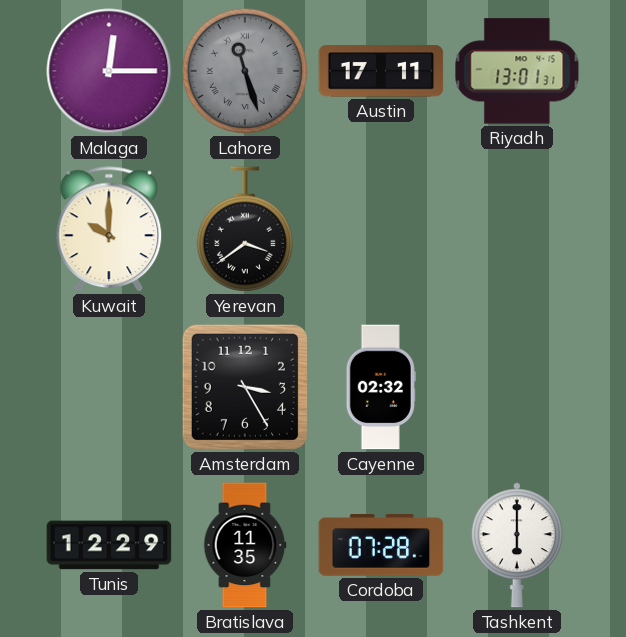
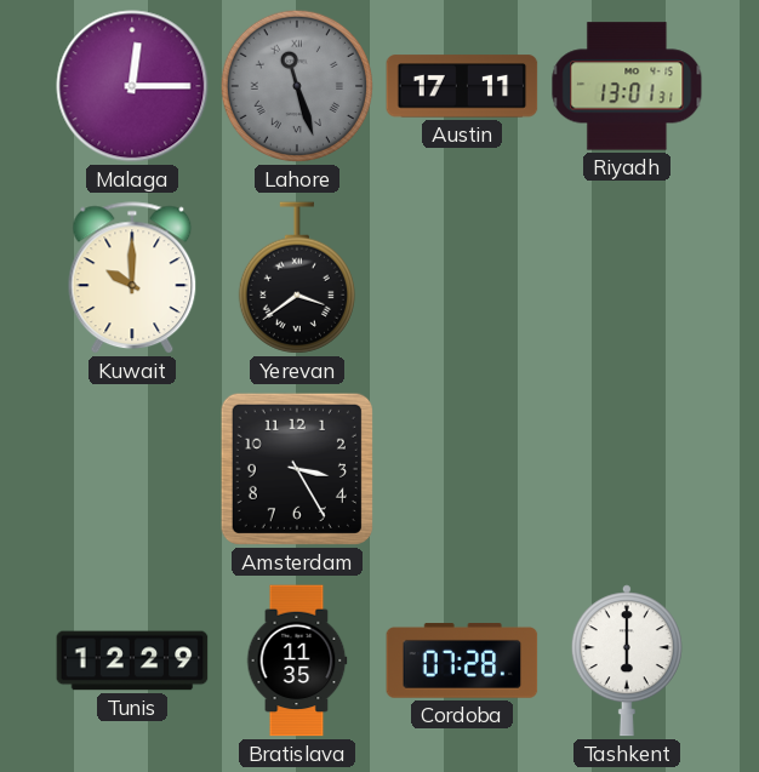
Cayenne: 02:32 -> none
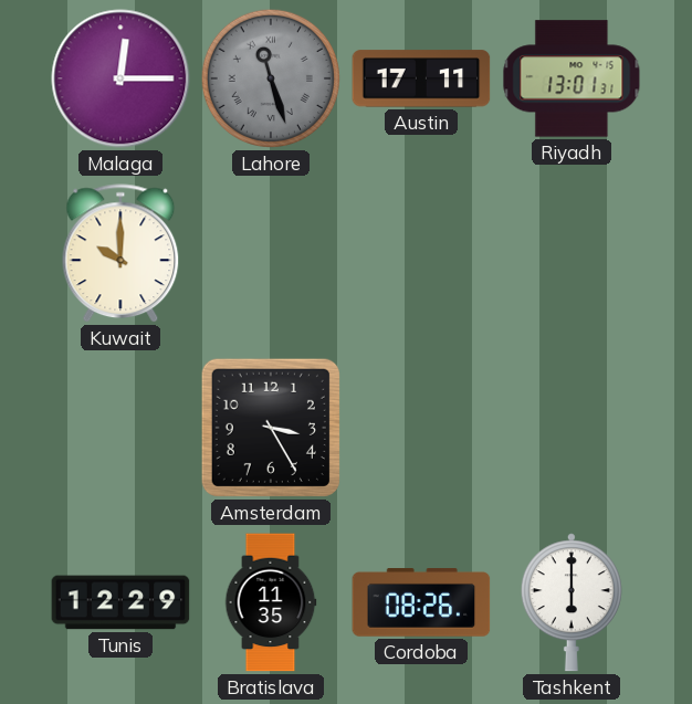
Yerevan: 3:39 -> none
Cordoba: 07:28 -> 08:26
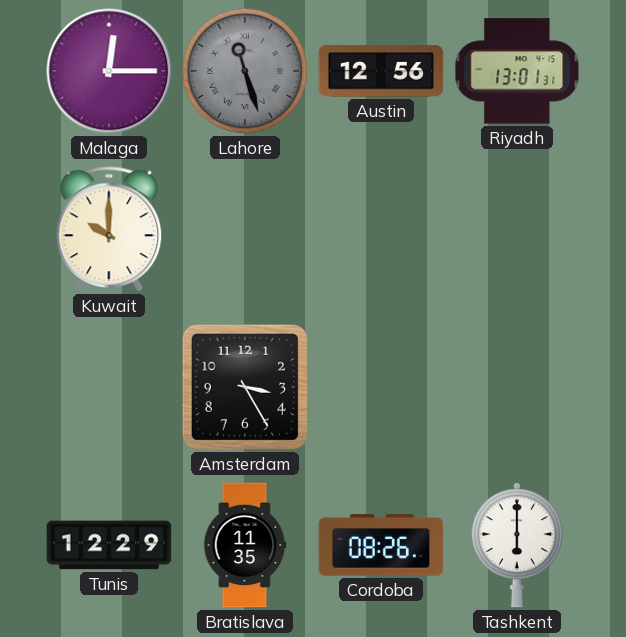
Austin: 17:11 -> 12:56
